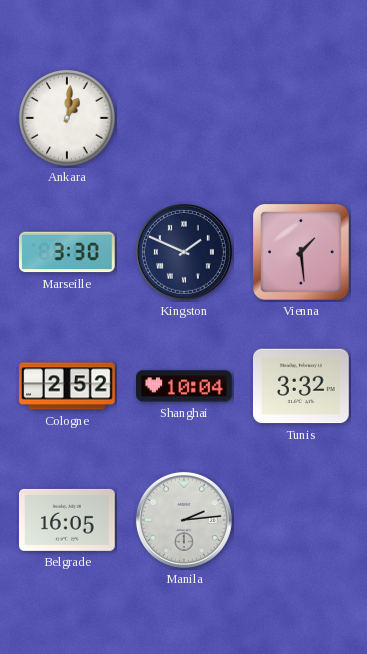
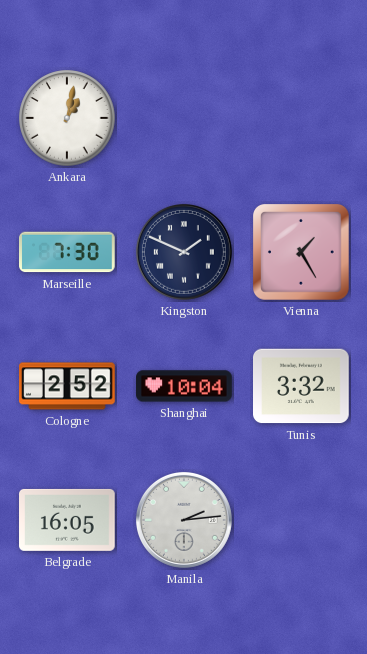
Ankara: 1:01 -> 1:02
Marseille: 3:30 -> 7:30
Vienna: 1:29 -> 1:25
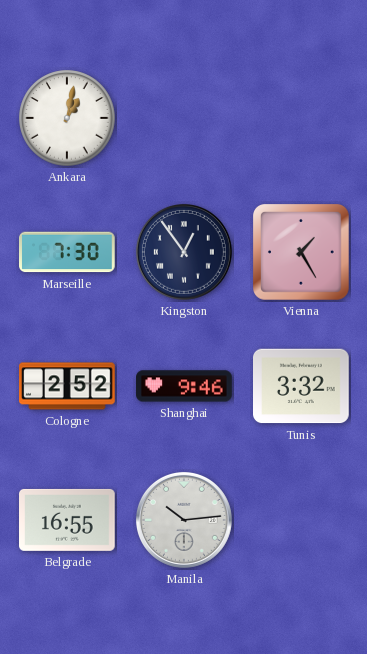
Kingston: 1:49 -> 12:54
Shanghai: 10:04 -> 9:46
Belgrade: 16:05 -> 16:55
Manila: 2:14 -> 10:14
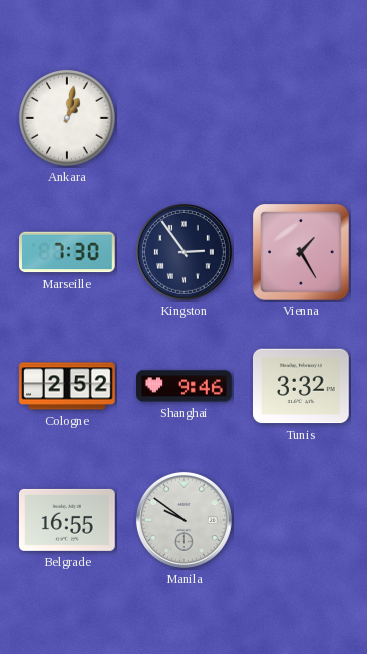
Kingston: 12:54 -> 2:54
Manila: 10:14 -> 9:51
